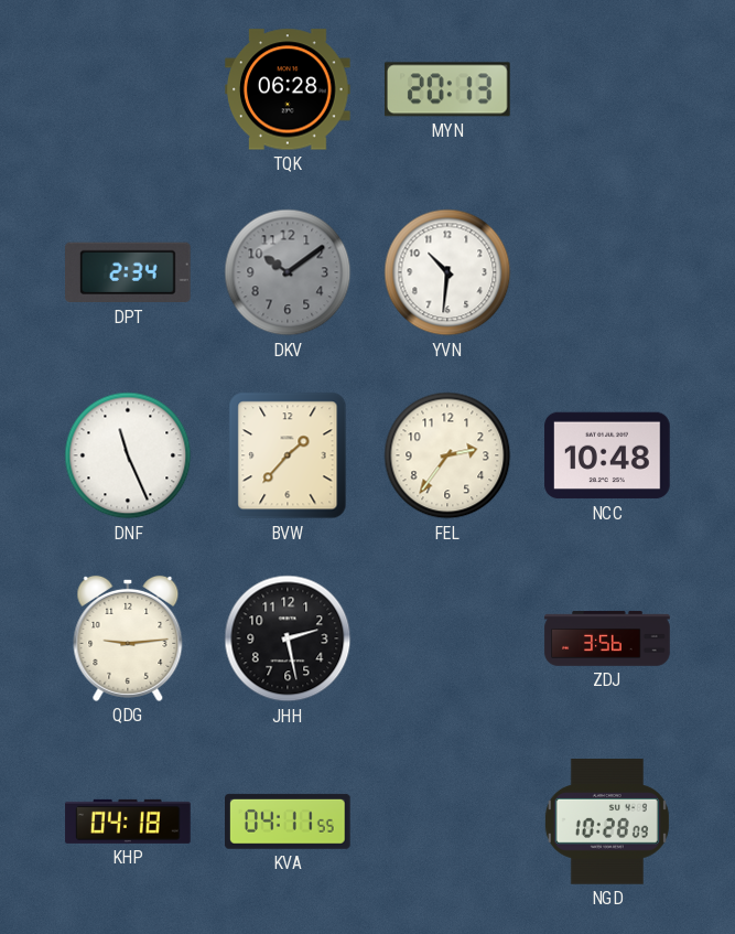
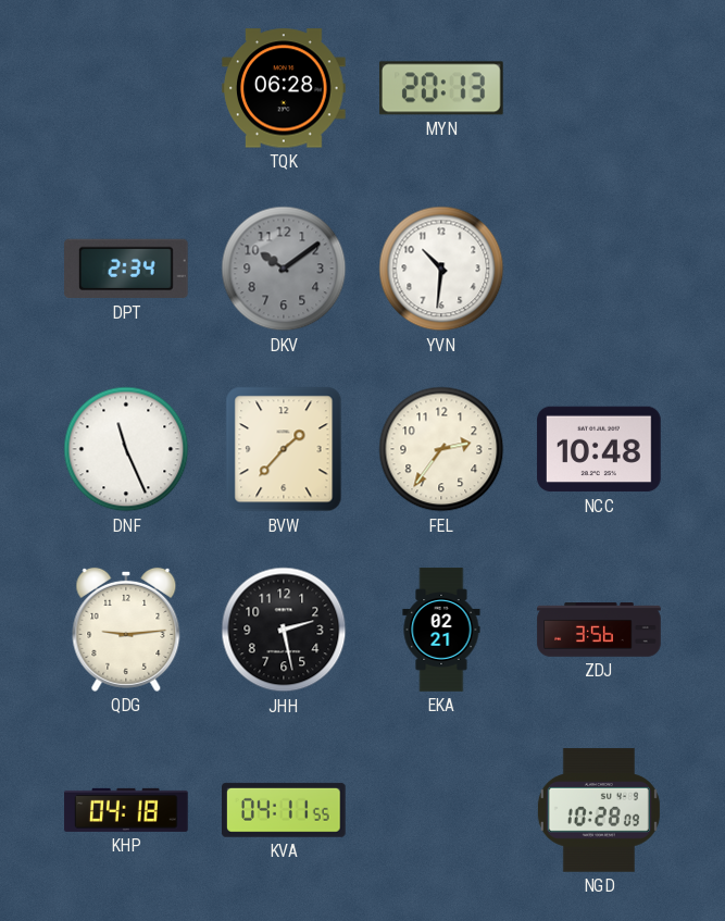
EKA: none -> 02:21
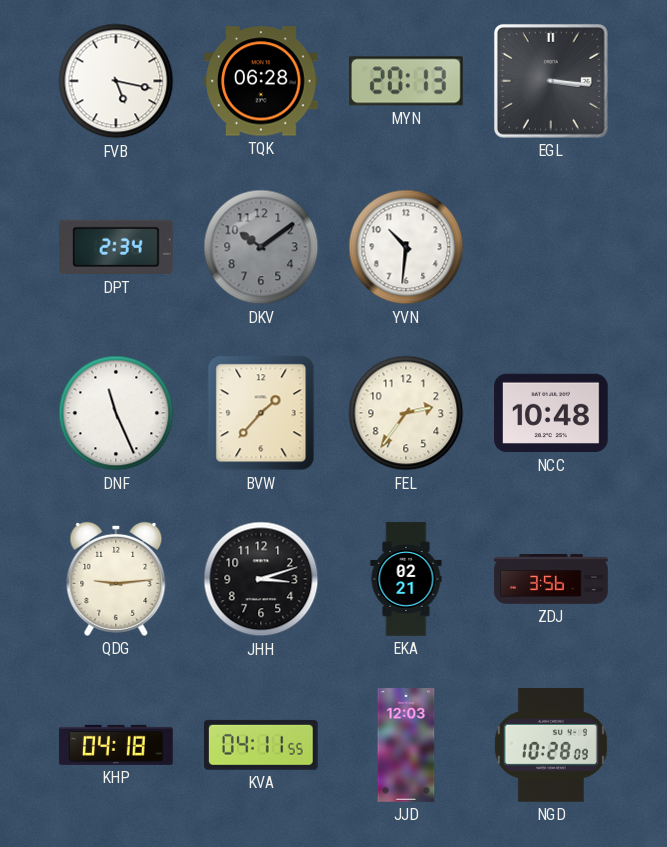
FVB: none -> 5:17
EGL: none -> 3:16
JHH: 2:28 -> 3:12
JJD: none -> 12:03
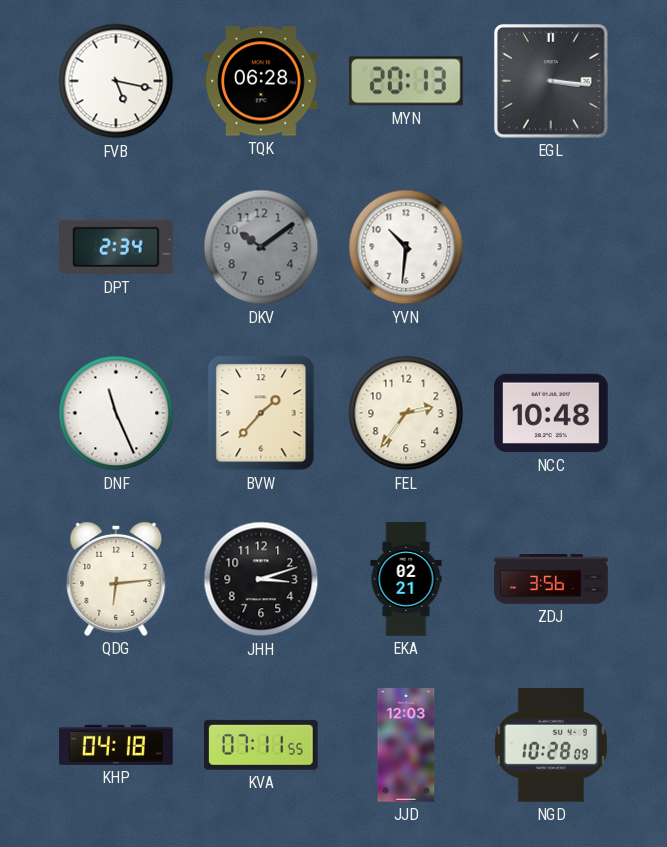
QDG: 9:14 -> 6:14
KVA: 04:11 -> 07:11
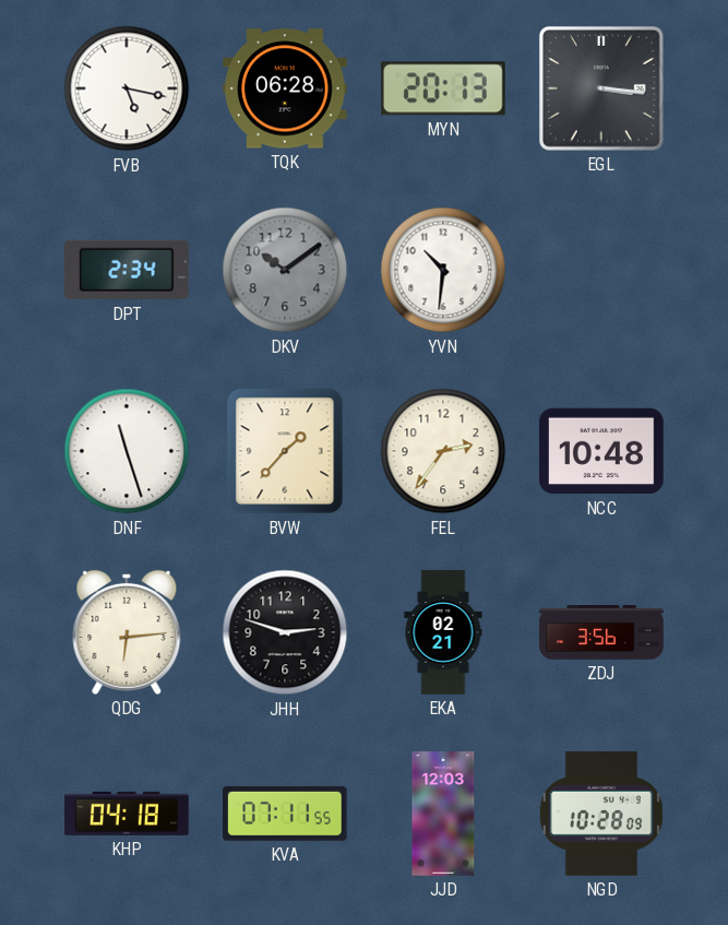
DNF: 11:26 -> 11:27
JHH: 3:12 -> 2:48
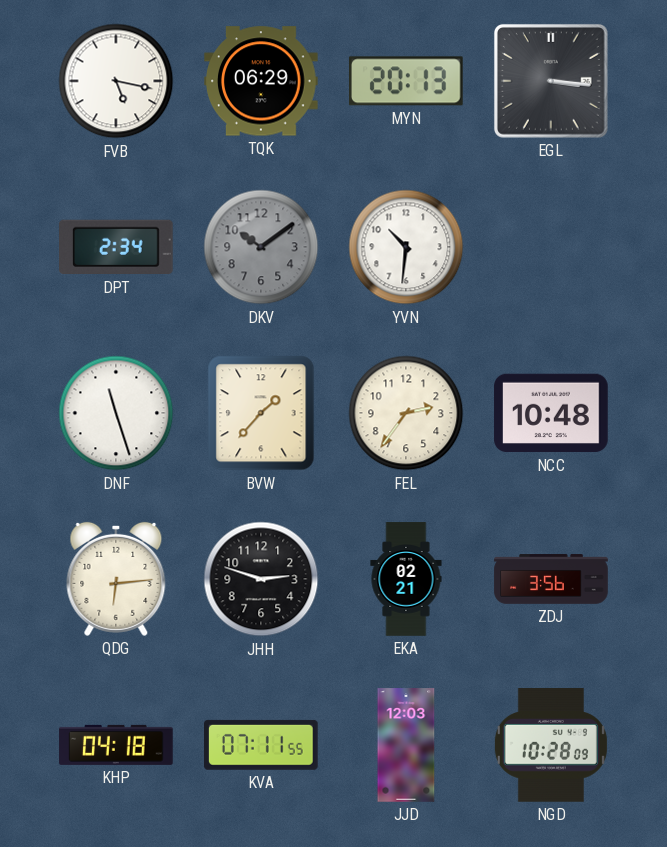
TQK: 06:28 -> 06:29
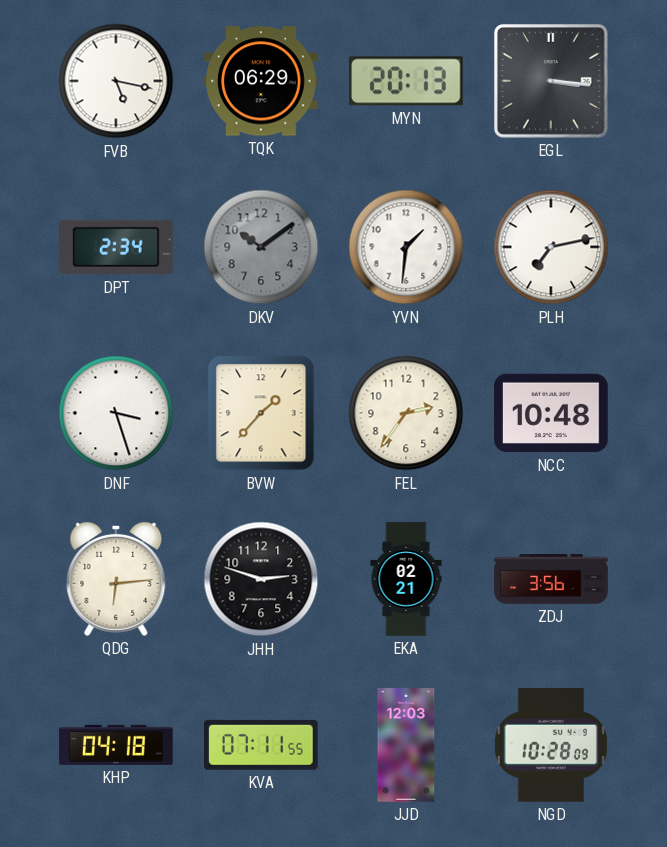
YVN: 10:31 -> 1:31
PLH: none -> 7:13
DNF: 11:27 -> 3:27
